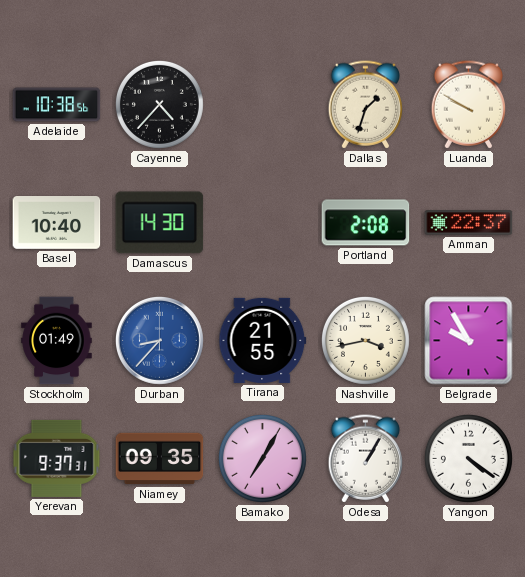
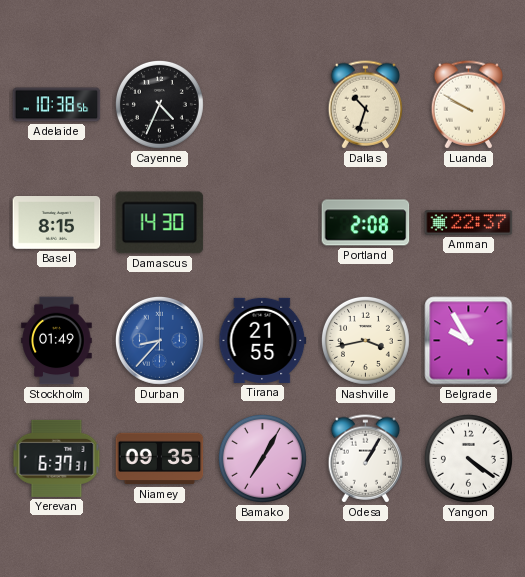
Cayenne: 4:37 -> 4:34
Dallas: 1:33 -> 10:33
Basel: 10:40 -> 8:15
Yerevan: 9:37 -> 6:37
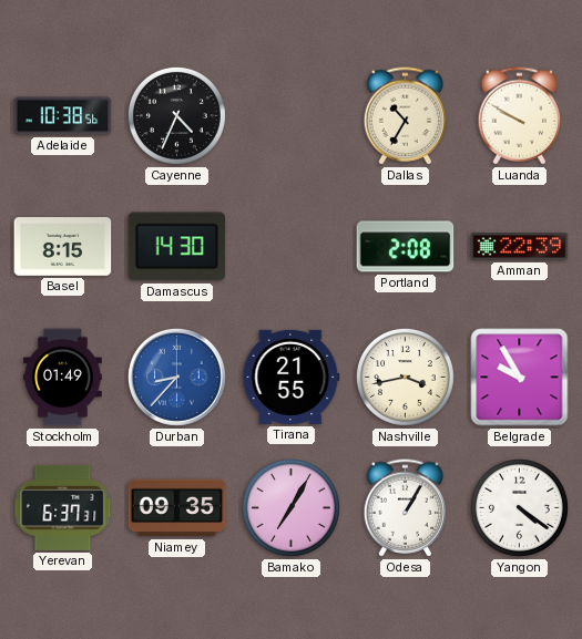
Dallas: 10:33 -> 10:35
Amman: 22:37 -> 22:39
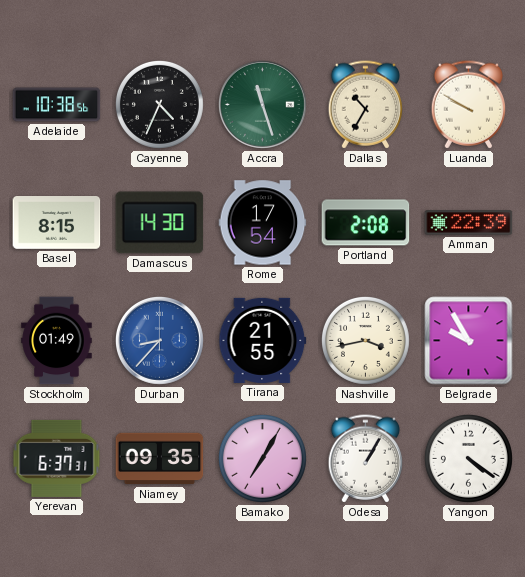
Accra: none -> 11:27
Rome: none -> 17:54
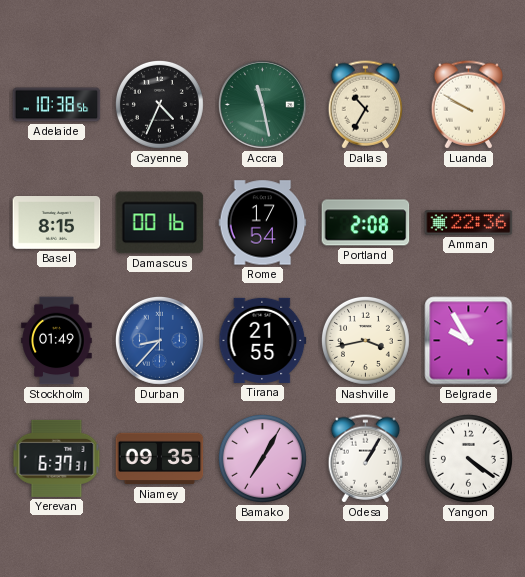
Accra: 11:27 -> 11:28
Damascus: 14:30 -> 00:16
Amman: 22:39 -> 22:36
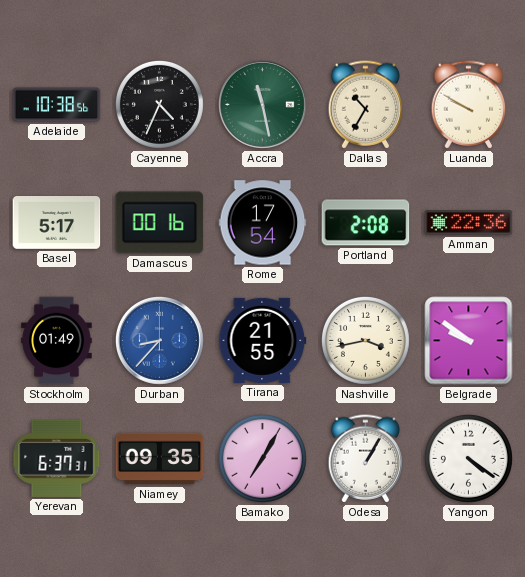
Basel: 8:15 -> 5:17
Belgrade: 9:55 -> 9:51
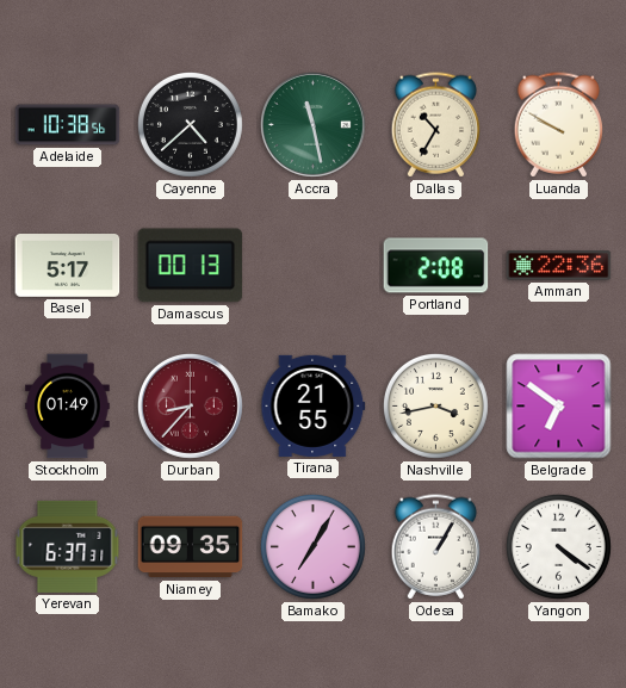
Cayenne: 4:34 -> 4:38
Damascus: 00:16 -> 00:13
Rome: 17:54 -> none
Durban dial: blue -> burgundy
Belgrade: 9:51 -> 6:51
